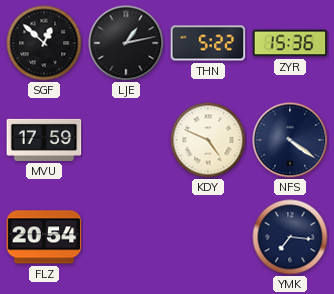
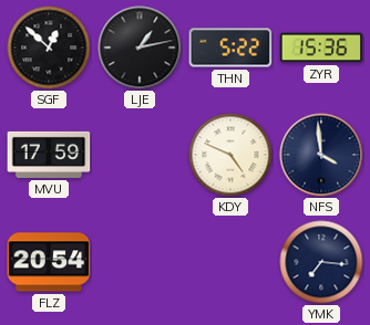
NFS: 4:21 -> 3:59
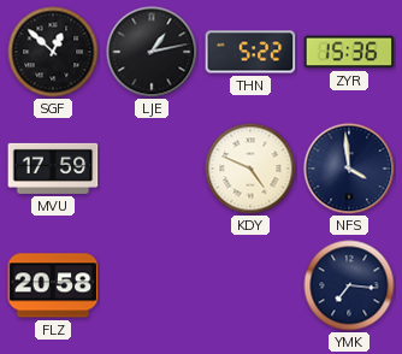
FLZ: 20:54 -> 20:58
